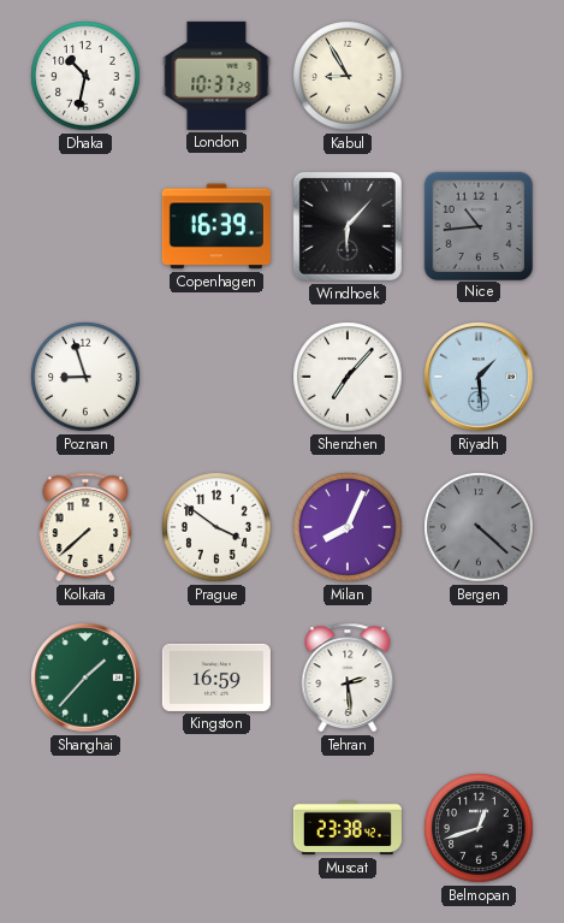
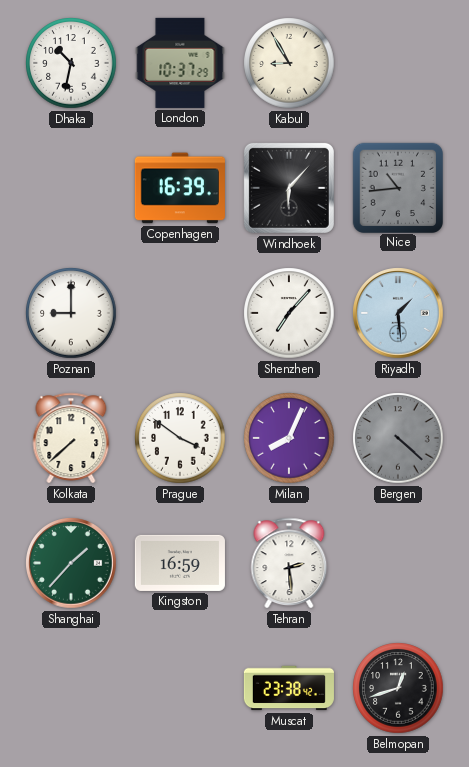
Poznan: 8:57 -> 9:00
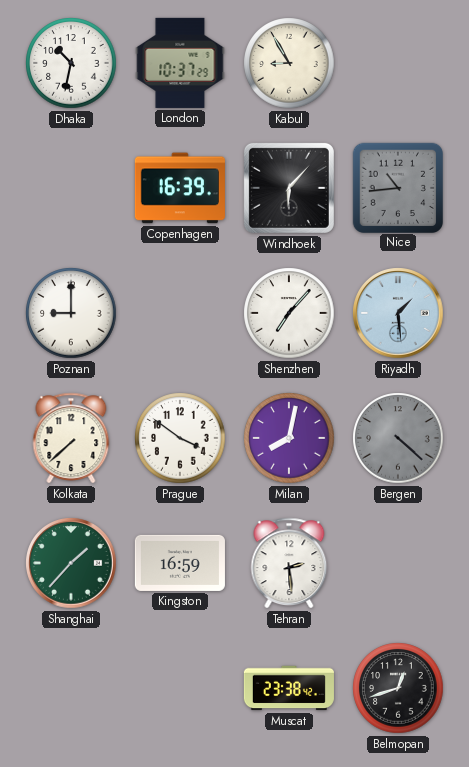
Milan: 8:04 -> 8:02
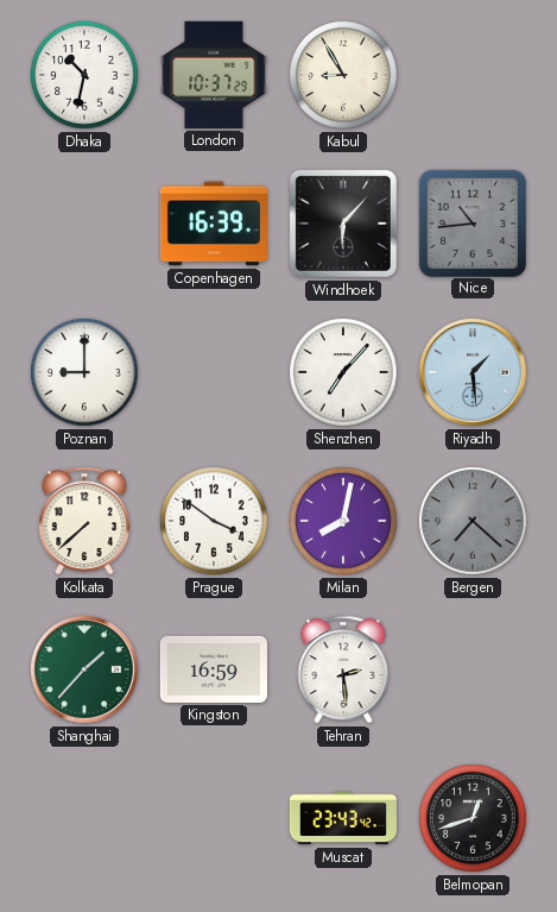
Bergen: 4:22 -> 7:22
Muscat: 23:38 -> 23:43
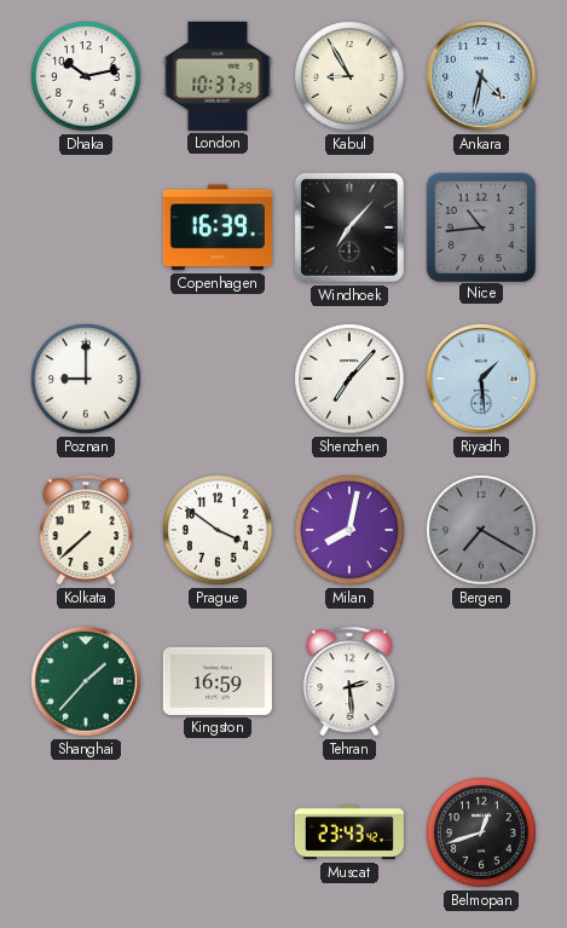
Dhaka: 10:32 -> 10:13
Ankara: none -> 4:32
Windhoek: 6:07 -> 7:07
Bergen: 7:22 -> 7:20
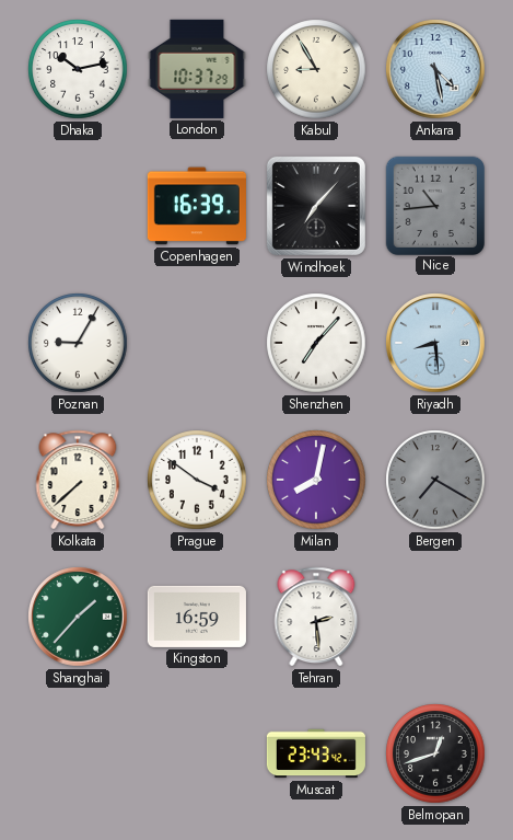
Ankara: 4:32 -> 4:28
Poznan: 9:00 -> 9:05
Riyadh: 1:29 -> 8:29
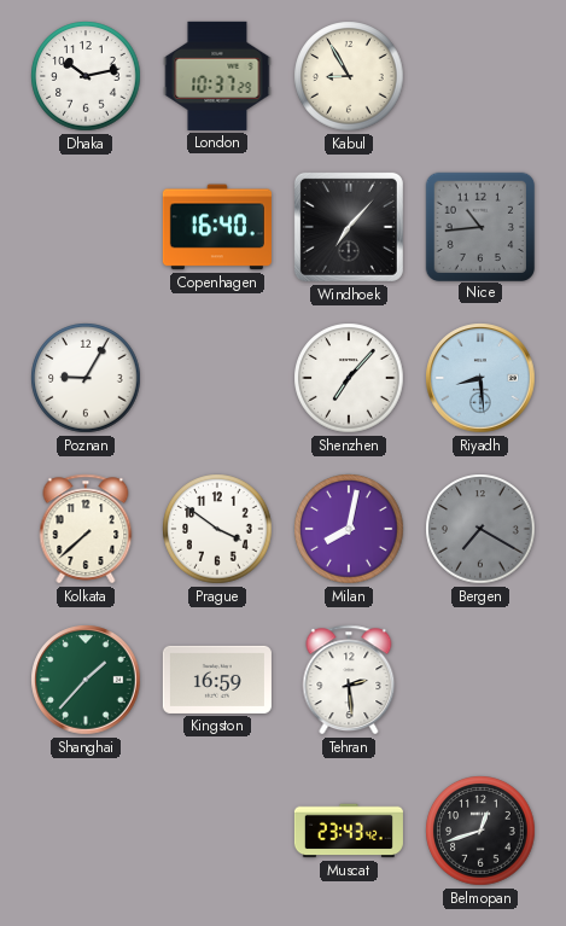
Ankara: 4:28 -> none
Copenhagen: 16:39 -> 16:40
